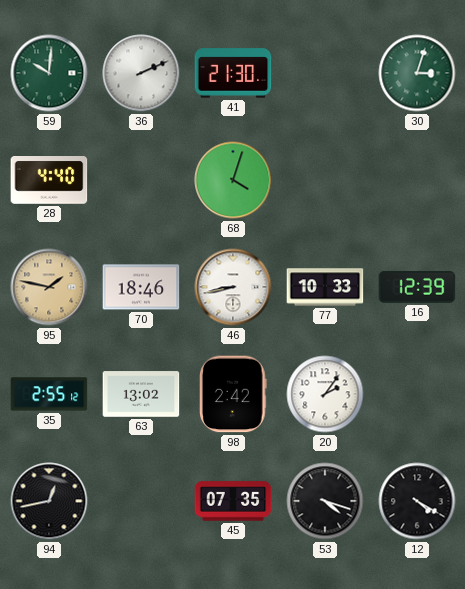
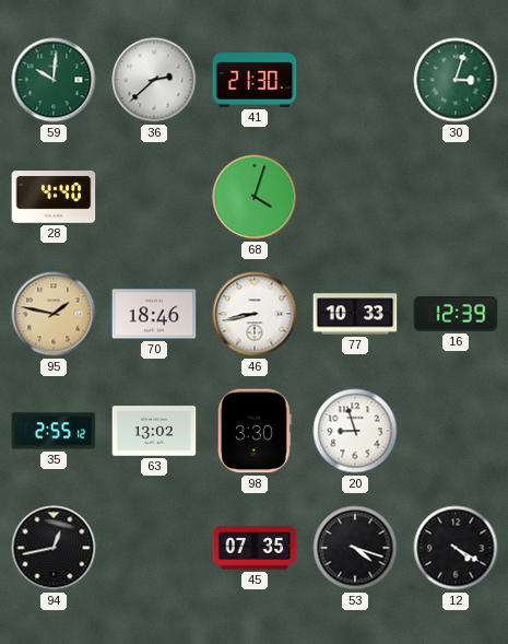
36: 2:11 -> 2:38
98: 2:42 -> 3:30
20: 2:06 -> 8:57
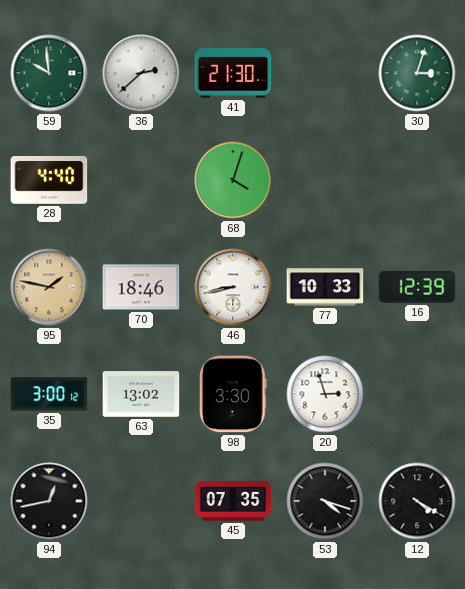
59: 10:01 -> 9:59
35: 2:55 -> 3:00
20: 8:57 -> 2:57
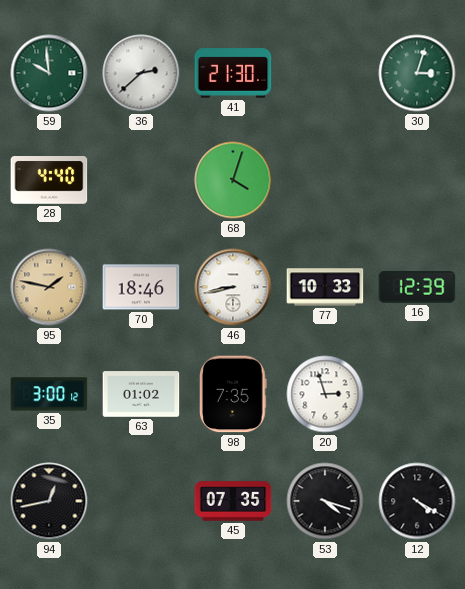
63: 13:02 -> 01:02
98: 3:30 -> 7:35
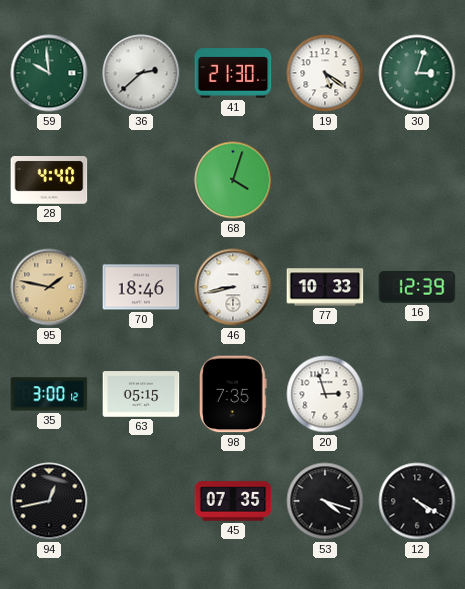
19: none -> 5:21
63: 01:02 -> 05:15
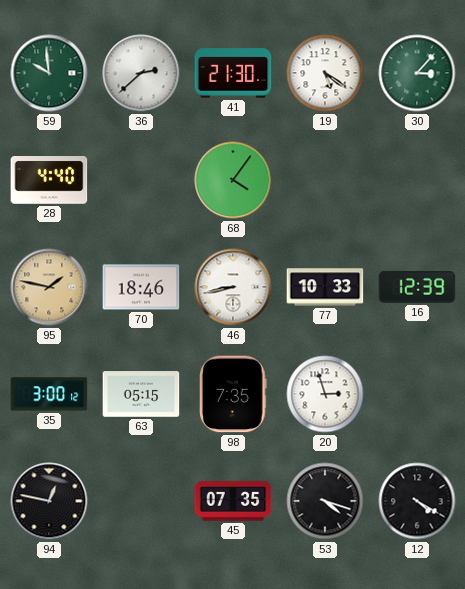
30: 3:03 -> 3:07
68: 4:03 -> 4:06
94: 12:43 -> 12:47
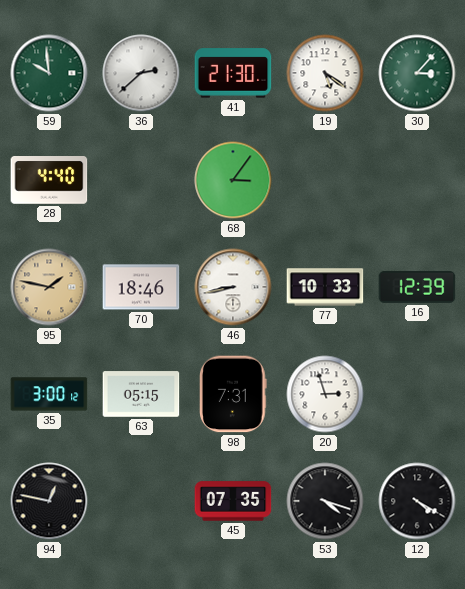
68: 4:06 -> 3:06
98: 7:35 -> 7:31
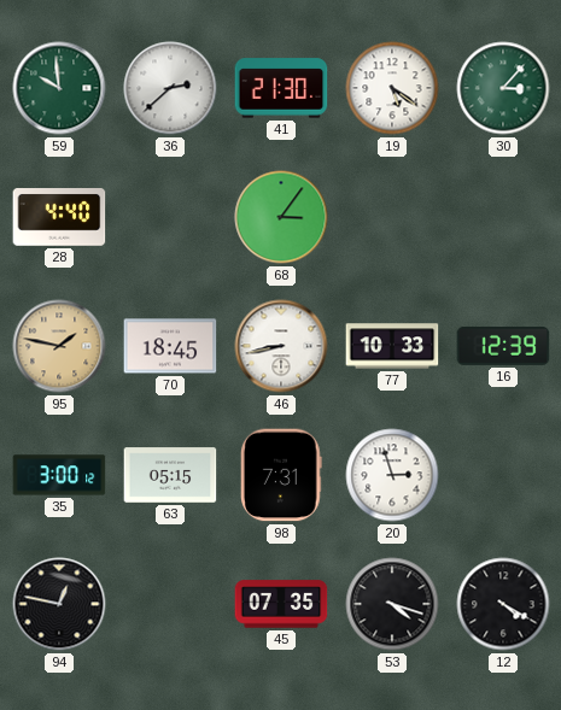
70: 18:46 -> 18:45
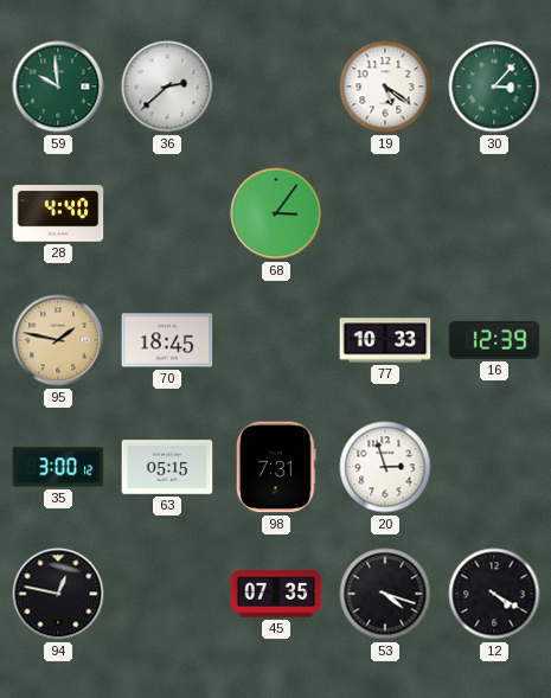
41: 21:30 -> none
46: 8:43 -> none
